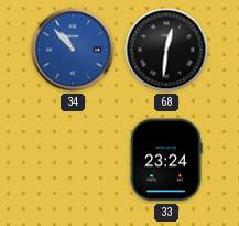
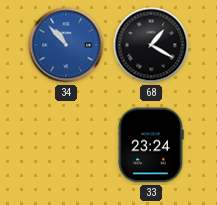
68: 12:31 -> 1:20
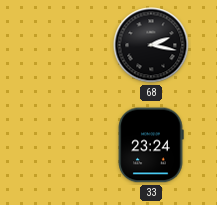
34: 10:53 -> none
68: 1:20 -> 2:17
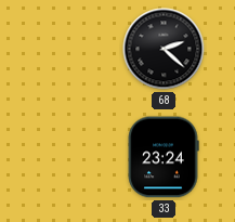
68: 2:17 -> 2:22
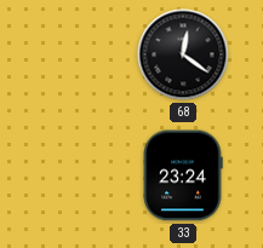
68: 2:22 -> 12:21
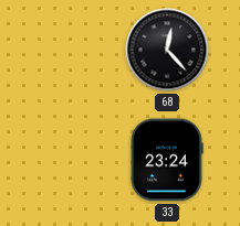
68: 12:21 -> 12:23
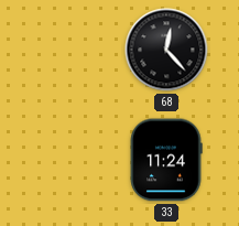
33: 23:24 -> 11:24
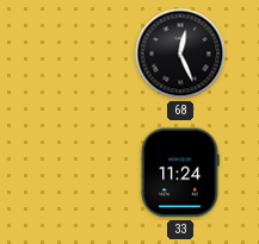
68: 12:23 -> 12:26
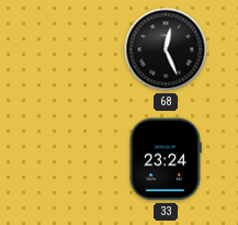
33: 11:24 -> 23:24
